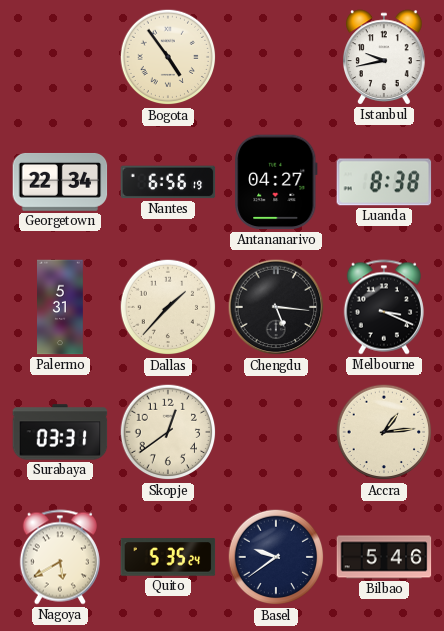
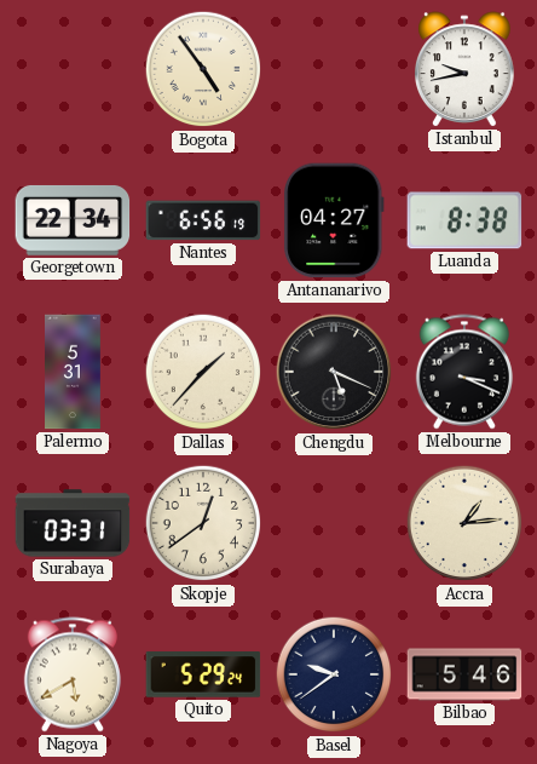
Chengdu: 5:16 -> 5:19
Quito: 5:35 -> 5:29
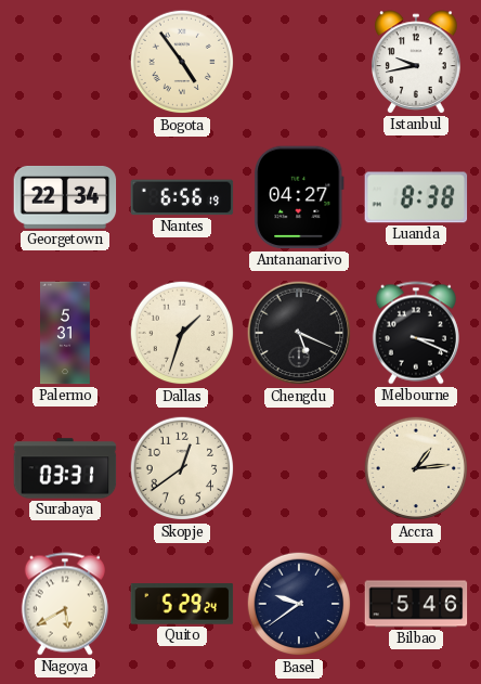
Dallas: 1:37 -> 1:33
